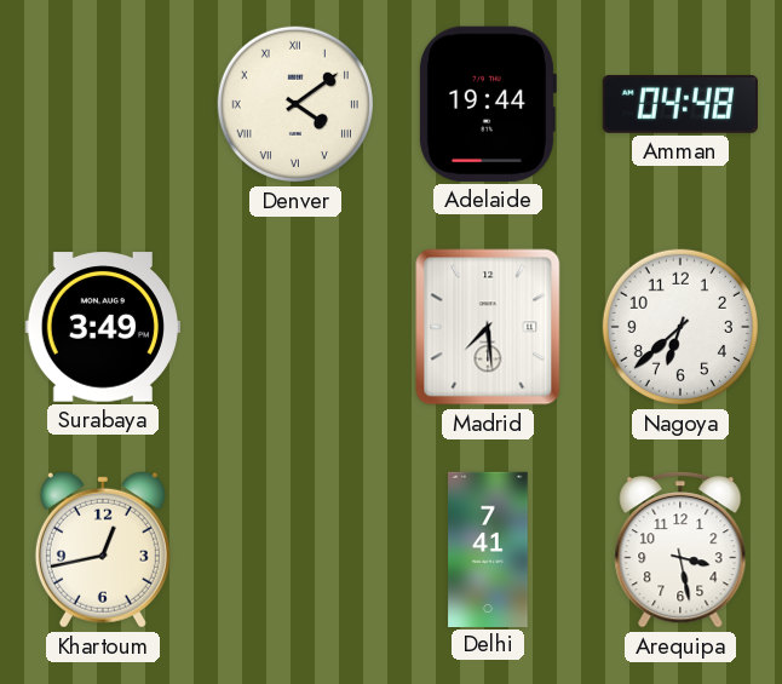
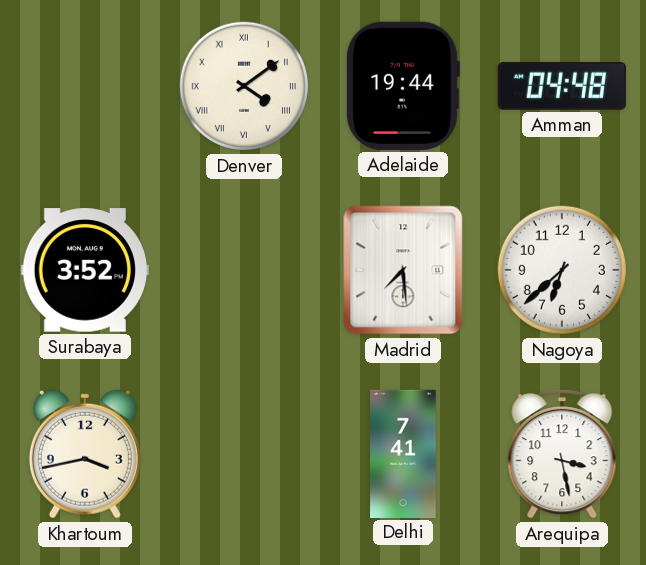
Surabaya: 3:49 -> 3:52
Khartoum: 12:43 -> 3:43
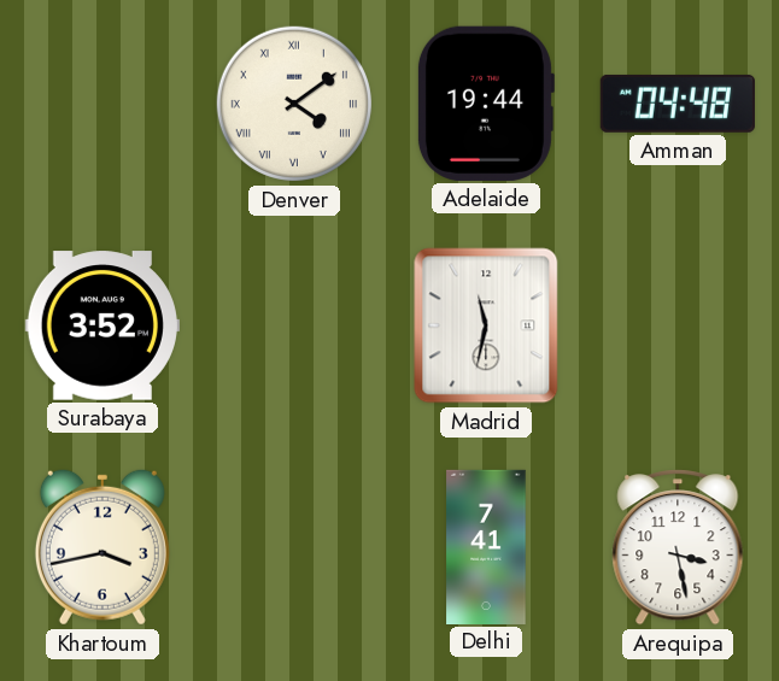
Madrid: 7:29 -> 11:32
Nagoya: 6:38 -> none
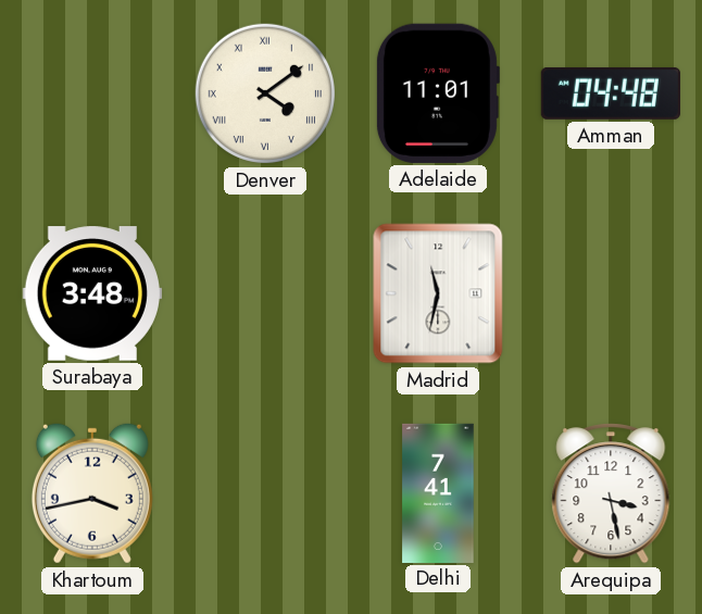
Adelaide: 19:44 -> 11:01
Surabaya: 3:52 -> 3:48
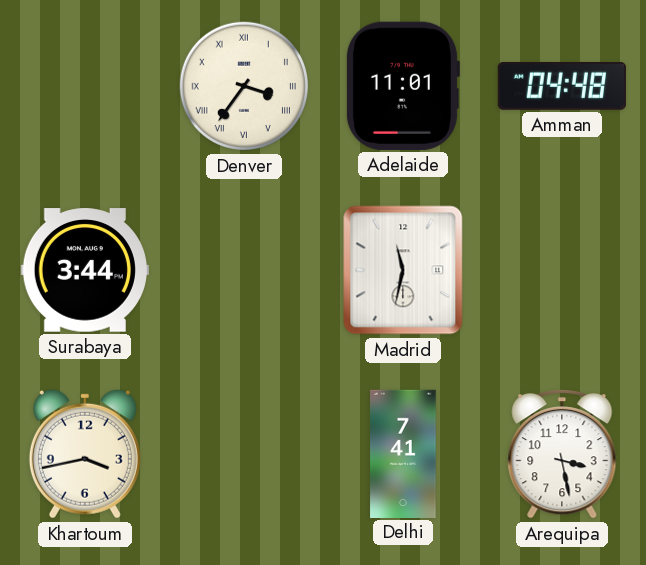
Denver: 4:09 -> 3:36
Surabaya: 3:48 -> 3:44
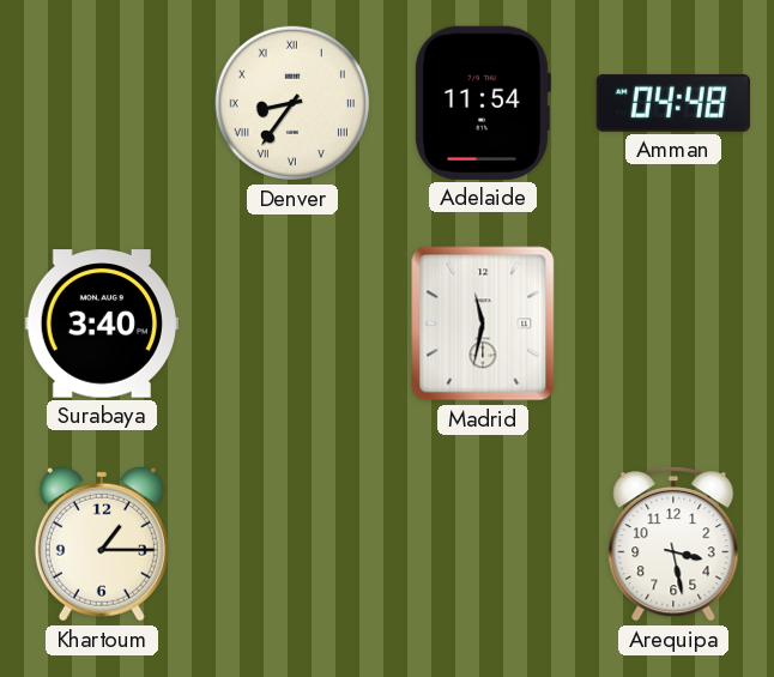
Denver: 3:36 -> 8:36
Adelaide: 11:01 -> 11:54
Surabaya: 3:44 -> 3:40
Khartoum: 3:43 -> 1:15
Delhi: 7:41 -> none
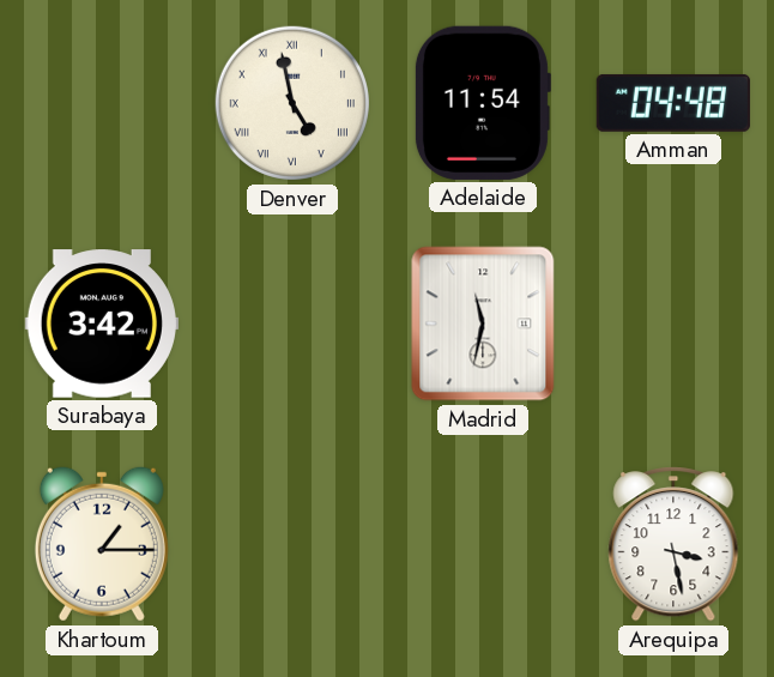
Denver: 8:36 -> 4:58
Surabaya: 3:40 -> 3:42
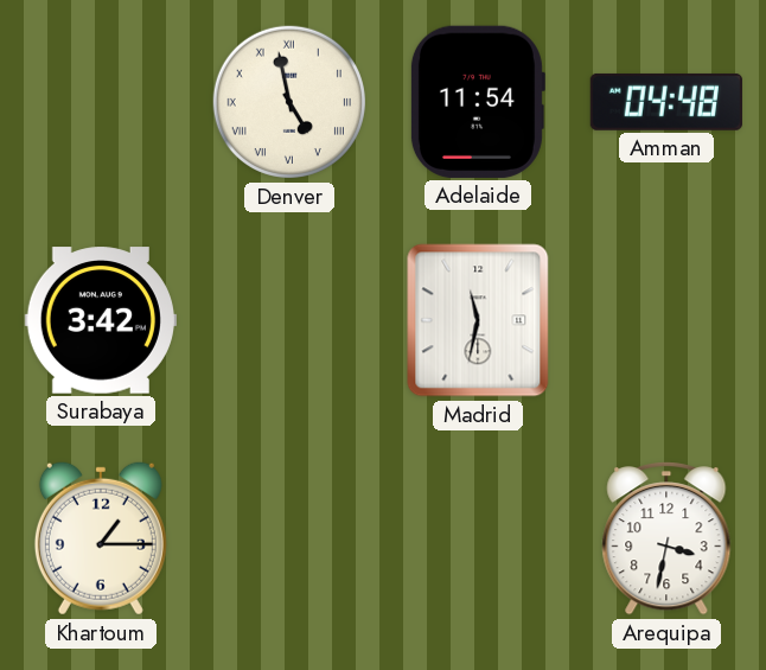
Arequipa: 3:28 -> 3:32
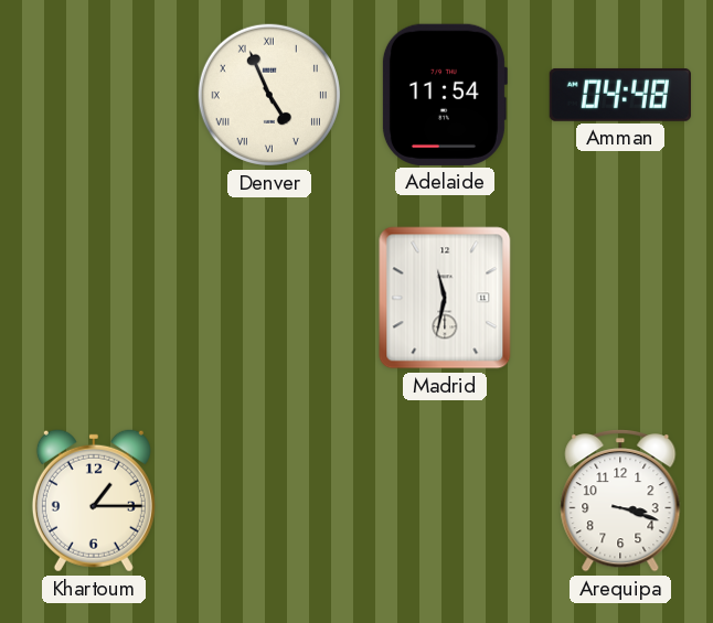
Denver: 4:58 -> 4:56
Surabaya: 3:42 -> none
Arequipa: 3:32 -> 3:18
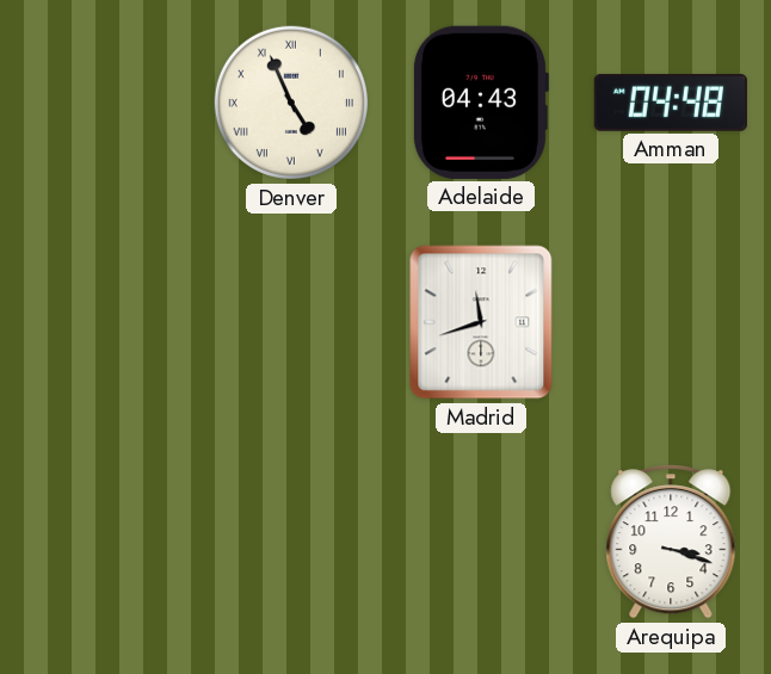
Adelaide: 11:54 -> 04:43
Madrid: 11:32 -> 11:42
Khartoum: 1:15 -> none
